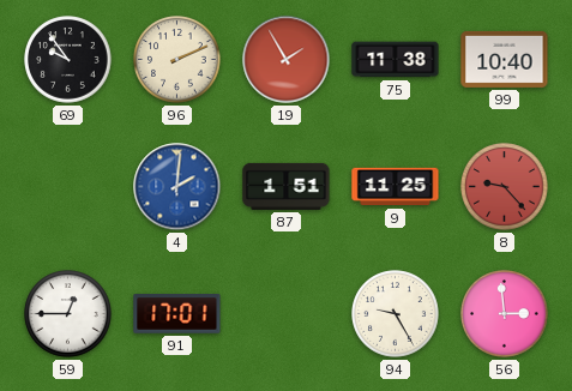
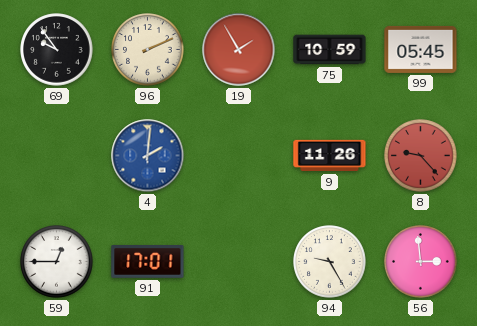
75: 11:38 -> 10:59
99: 10:40 -> 05:45
87: 1:51 -> none
9: 11:25 -> 11:26
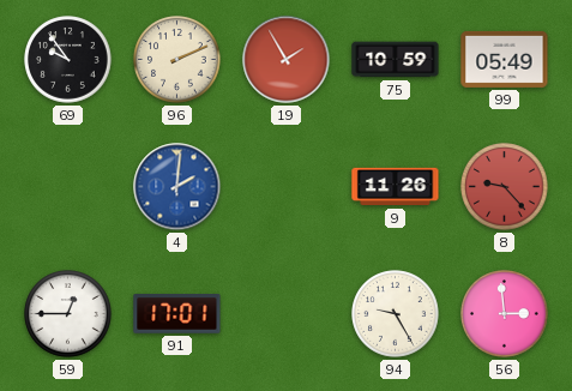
99: 05:45 -> 05:49
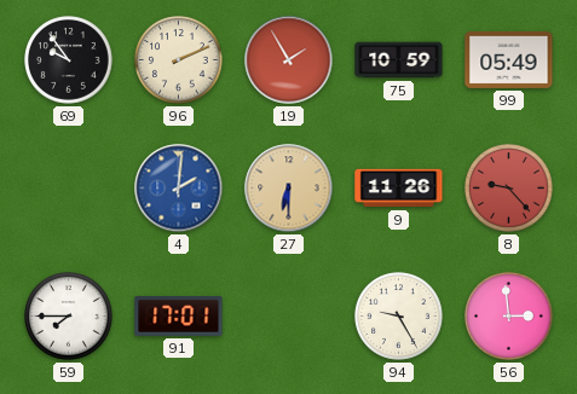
27: none -> 6:30
59: 12:45 -> 7:45
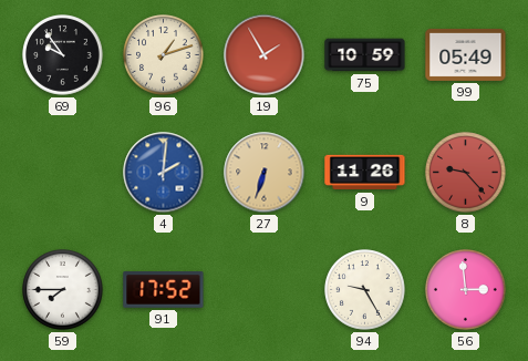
96: 2:11 -> 1:12
27: 6:30 -> 6:33
91: 17:01 -> 17:52
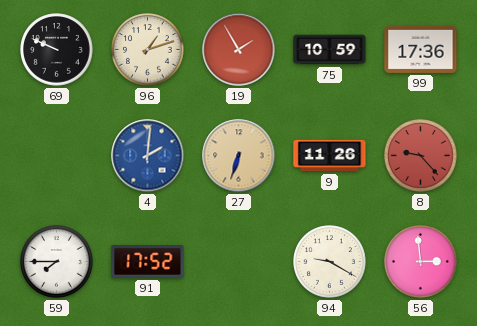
69: 9:54 -> 9:49
99: 05:49 -> 17:36
94: 9:25 -> 9:20
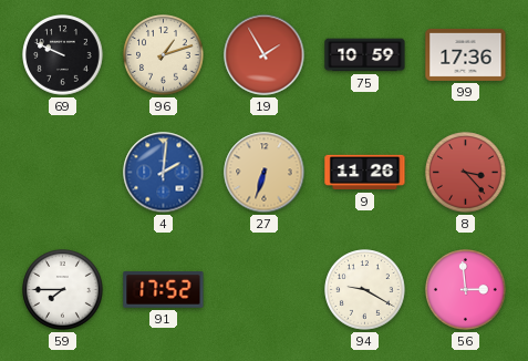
8: 9:23 -> 3:23
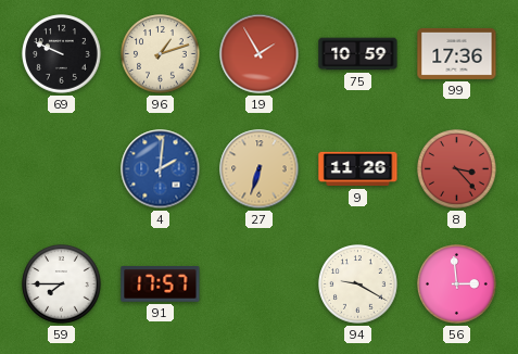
91: 17:52 -> 17:57
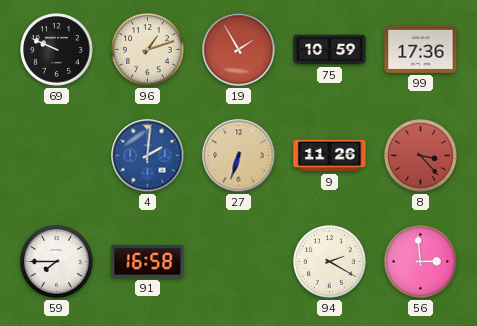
91: 17:57 -> 16:58
94: 9:20 -> 2:20
